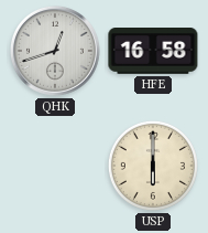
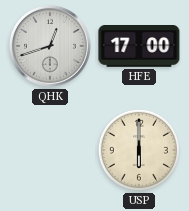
HFE: 16:58 -> 17:00
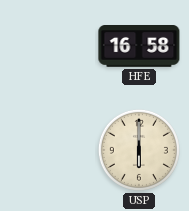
QHK: 12:42 -> none
HFE: 17:00 -> 16:58
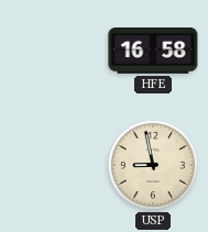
USP: 6:00 -> 8:58
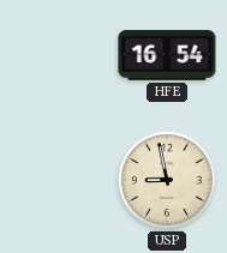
HFE: 16:58 -> 16:54
